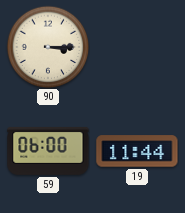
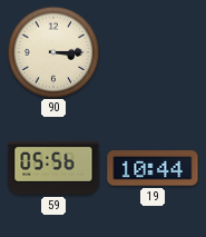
59: 06:00 -> 05:56
19: 11:44 -> 10:44
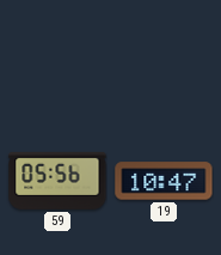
90: 3:15 -> none
19: 10:44 -> 10:47
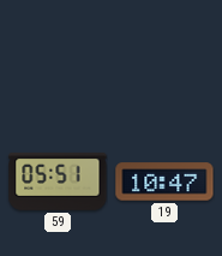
59: 05:56 -> 05:51
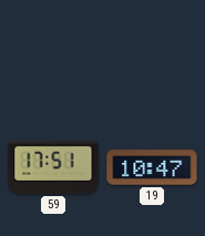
59: 05:51 -> 17:51
